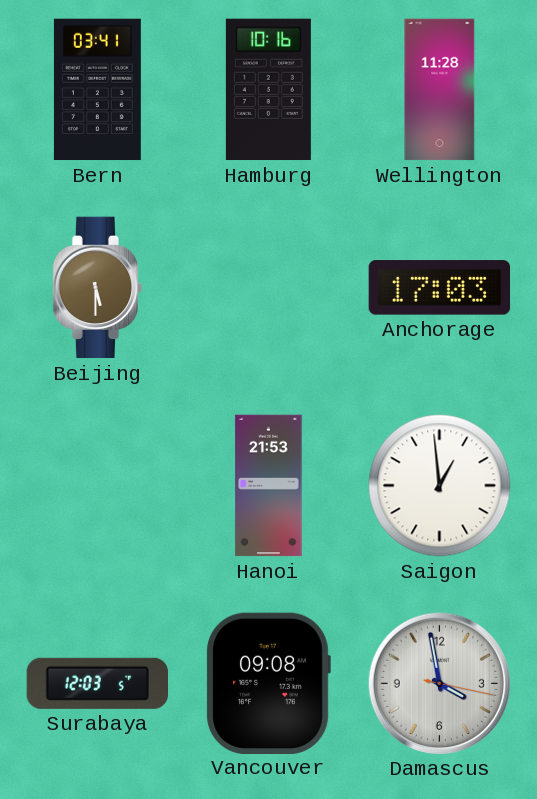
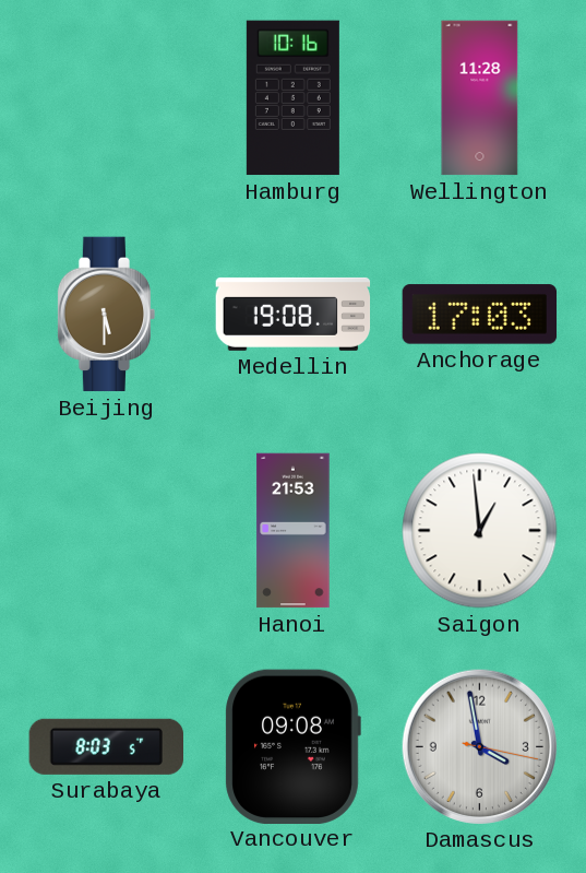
Bern: 03:41 -> none
Medellin: none -> 19:08
Surabaya: 12:03 -> 8:03
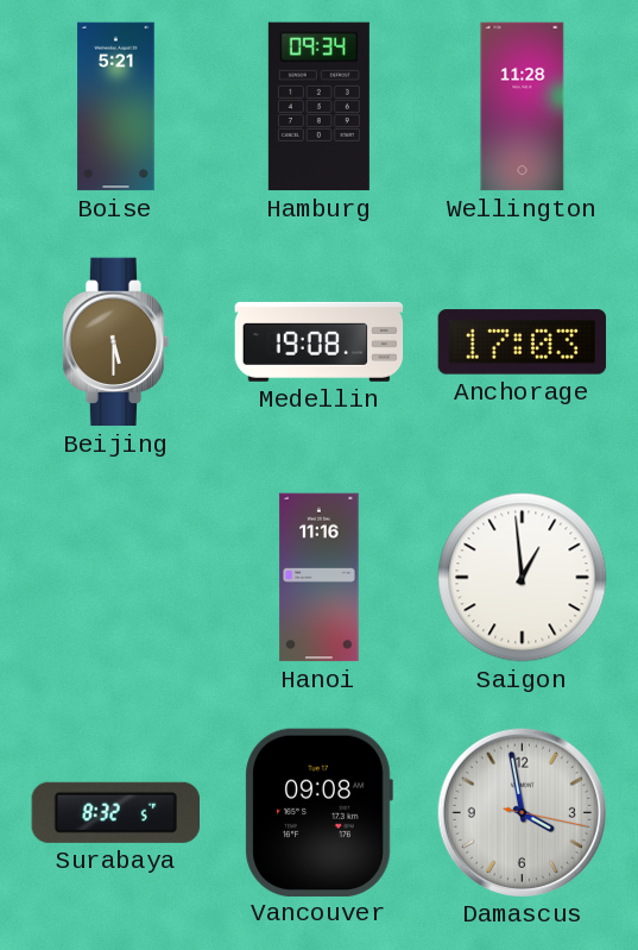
Boise: none -> 5:21
Hamburg: 10:16 -> 09:34
Hanoi: 21:53 -> 11:16
Surabaya: 8:03 -> 8:32
